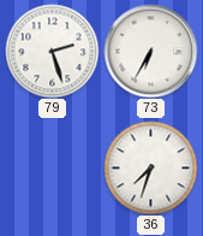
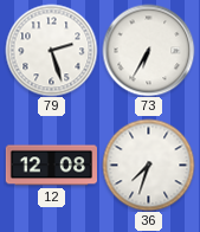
12: none -> 12:08
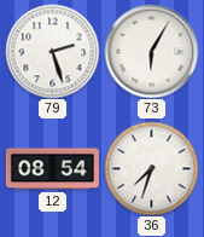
73: 6:35 -> 6:05
12: 12:08 -> 08:54
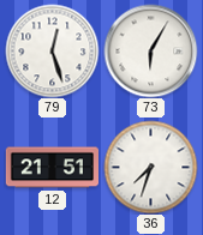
79: 2:27 -> 12:27
12: 08:54 -> 21:51
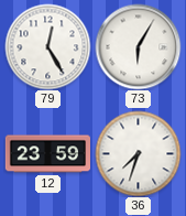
79: 12:27 -> 12:25
12: 21:51 -> 23:59
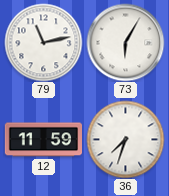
79: 12:25 -> 11:13
12: 23:59 -> 11:59
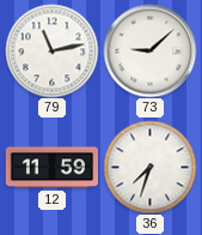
73: 6:05 -> 9:08
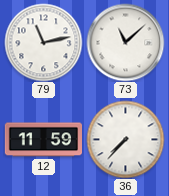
73: 9:08 -> 11:08
36: 7:33 -> 7:37
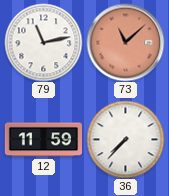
73 dial: white -> salmon
